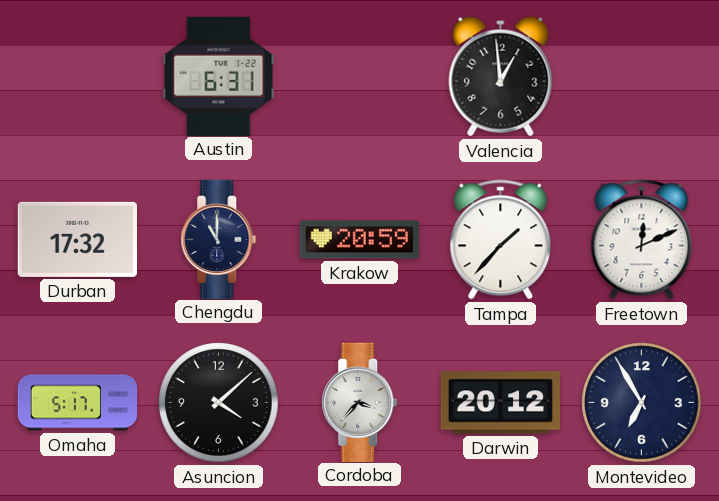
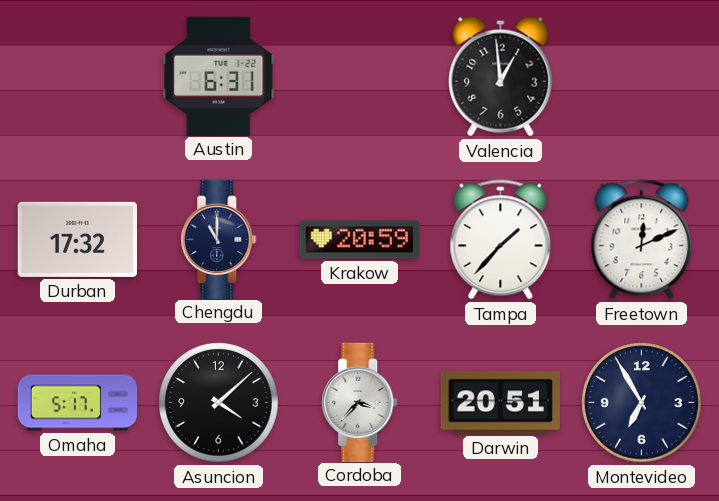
Darwin: 20:12 -> 20:51
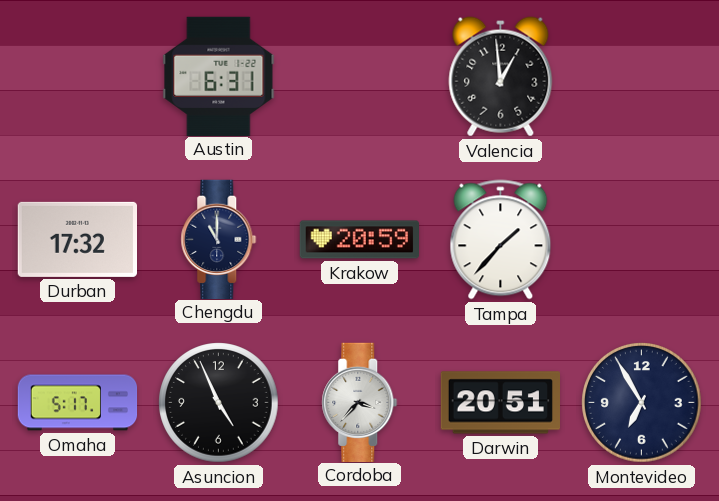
Freetown: 12:11 -> none
Asuncion: 4:08 -> 4:56
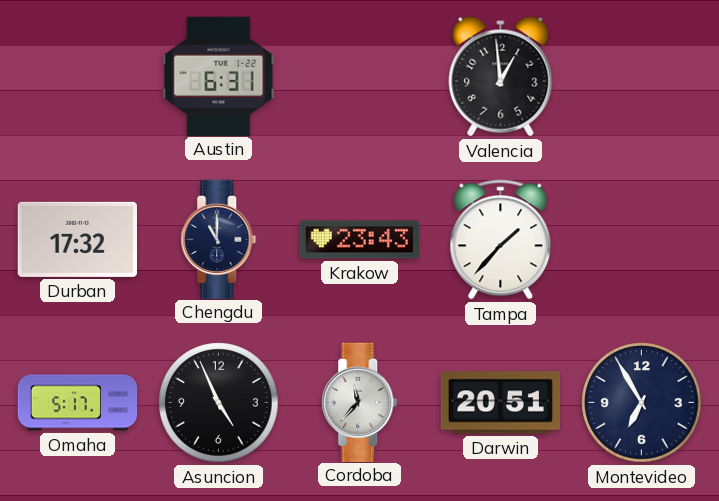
Krakow: 20:59 -> 23:43
Cordoba: 3:37 -> 11:37
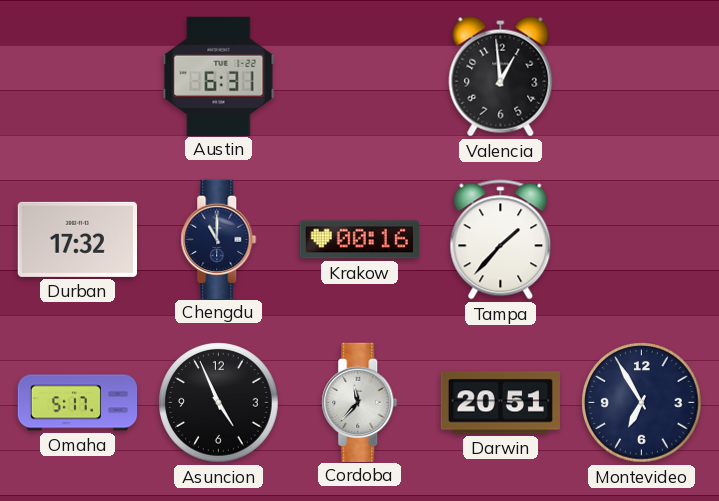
Krakow: 23:43 -> 00:16
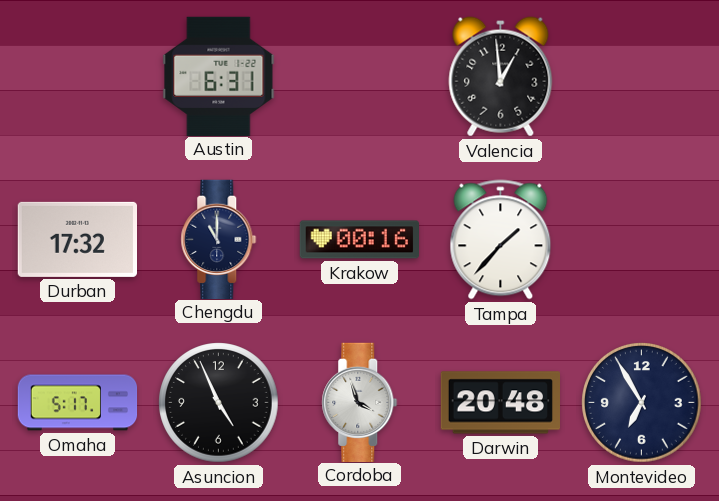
Cordoba: 11:37 -> 3:57
Darwin: 20:51 -> 20:48
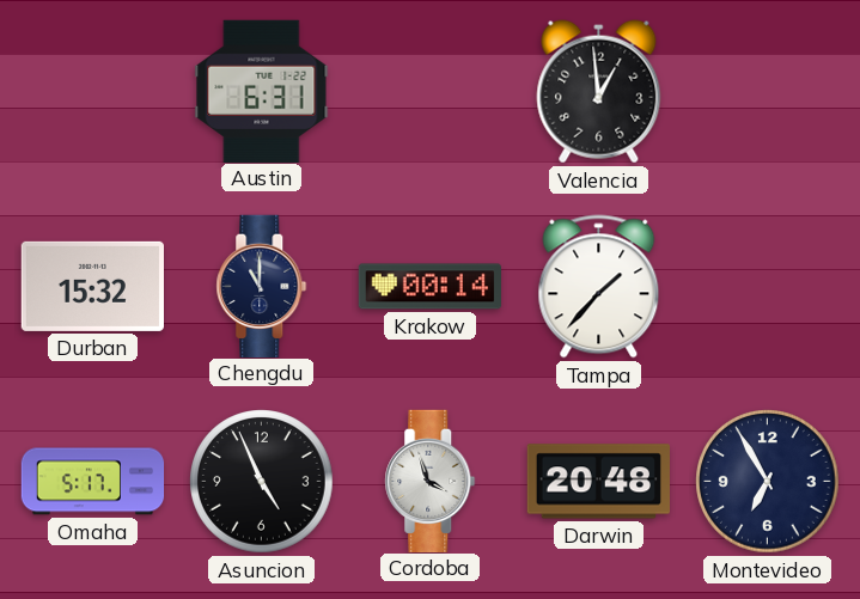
Durban: 17:32 -> 15:32
Krakow: 00:16 -> 00:14
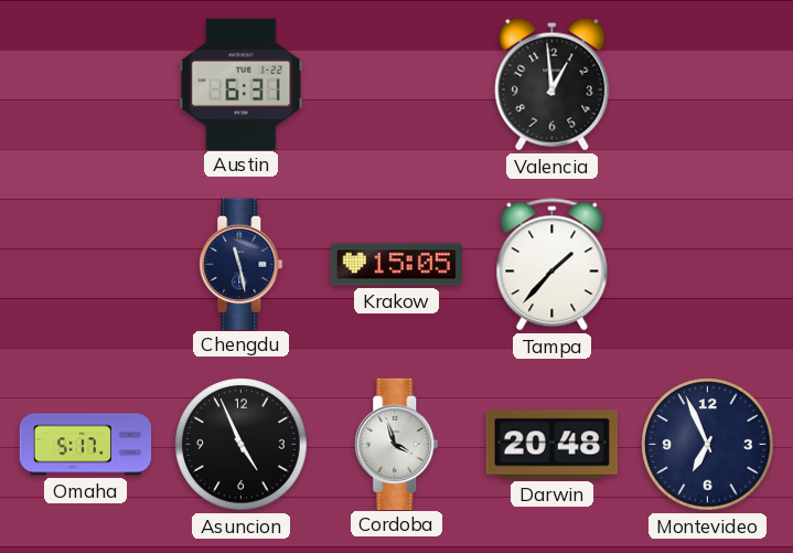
Durban: 15:32 -> none
Chengdu: 11:00 -> 11:28
Krakow: 00:14 -> 15:05
Montevideo: 6:55 -> 6:56
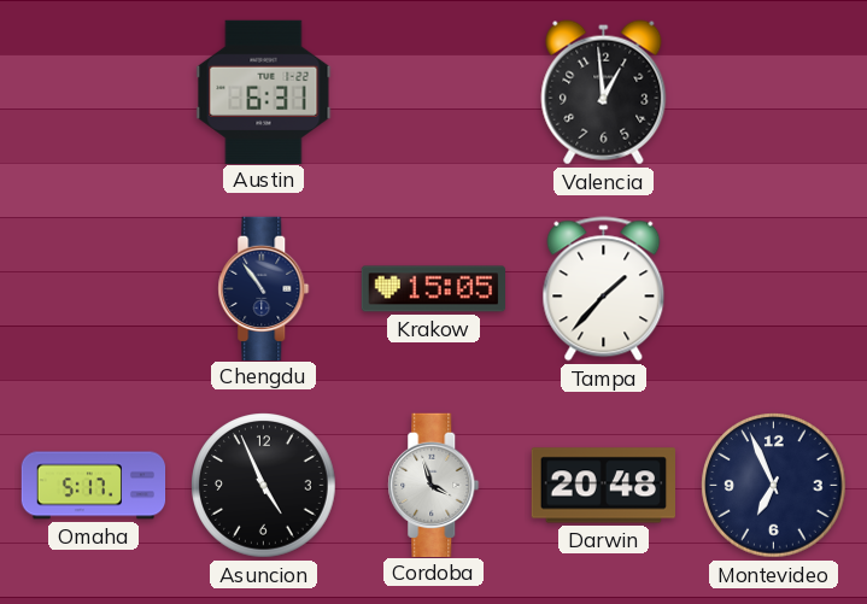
Chengdu: 11:28 -> 10:54
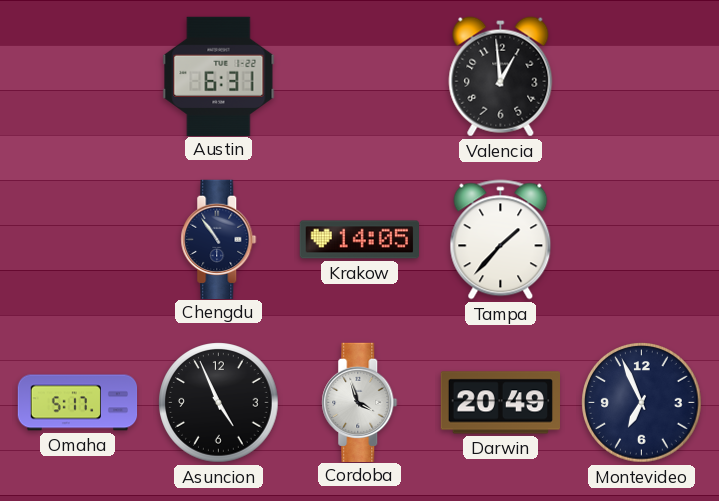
Krakow: 15:05 -> 14:05
Darwin: 20:48 -> 20:49
